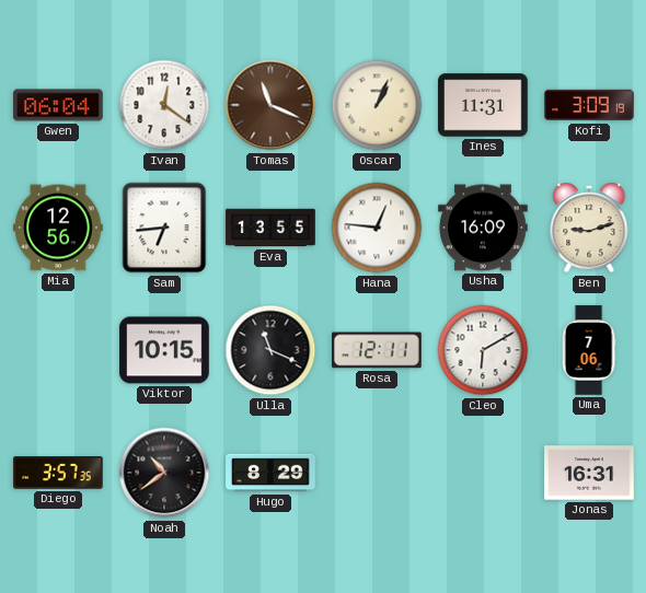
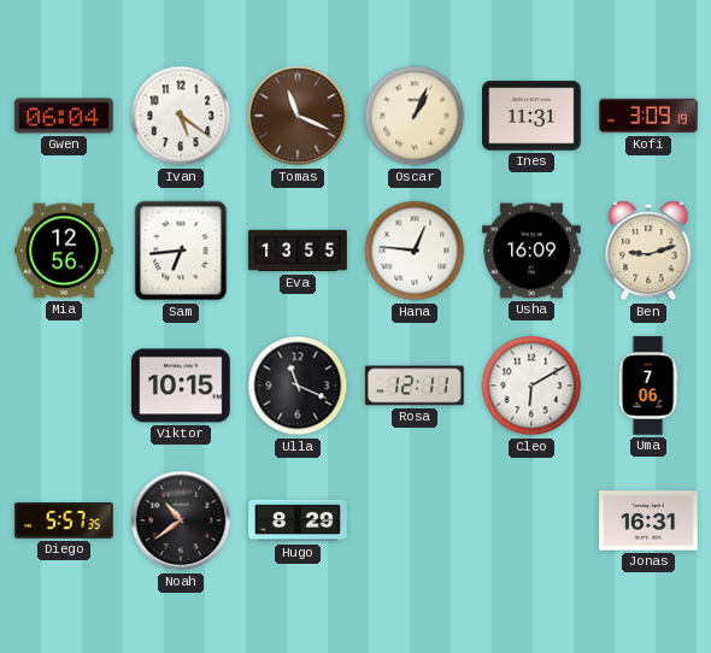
Ivan: 12:21 -> 5:21
Diego: 3:57 -> 5:57
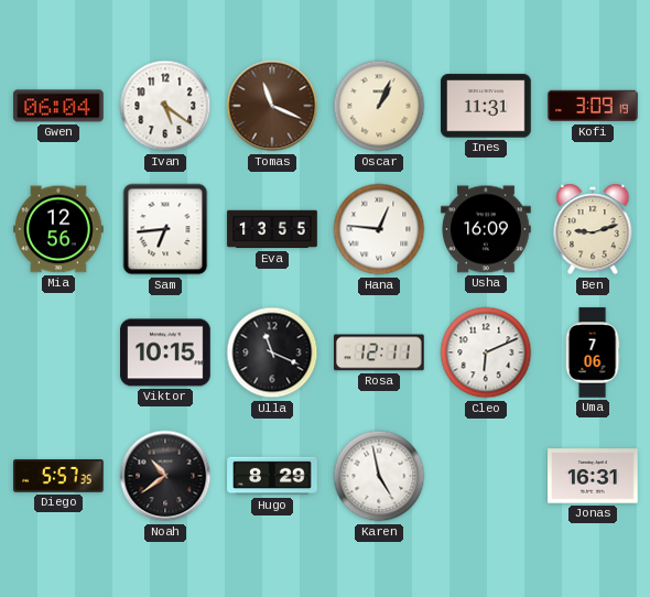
Cleo: 6:10 -> 6:11
Karen: none -> 4:58
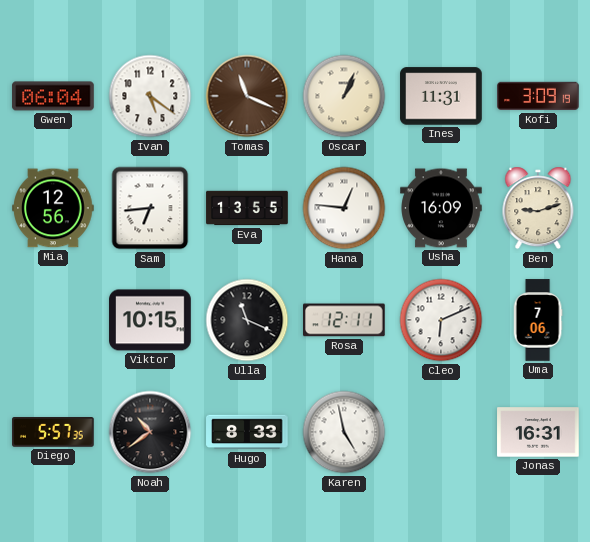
Hugo: 8:29 -> 8:33
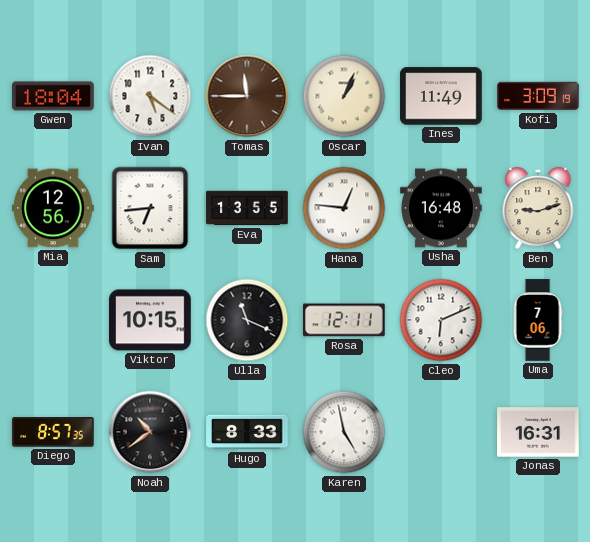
Gwen: 06:04 -> 18:04
Tomas: 11:19 -> 11:45
Ines: 11:31 -> 11:49
Usha: 16:09 -> 16:48
Diego: 5:57 -> 8:57
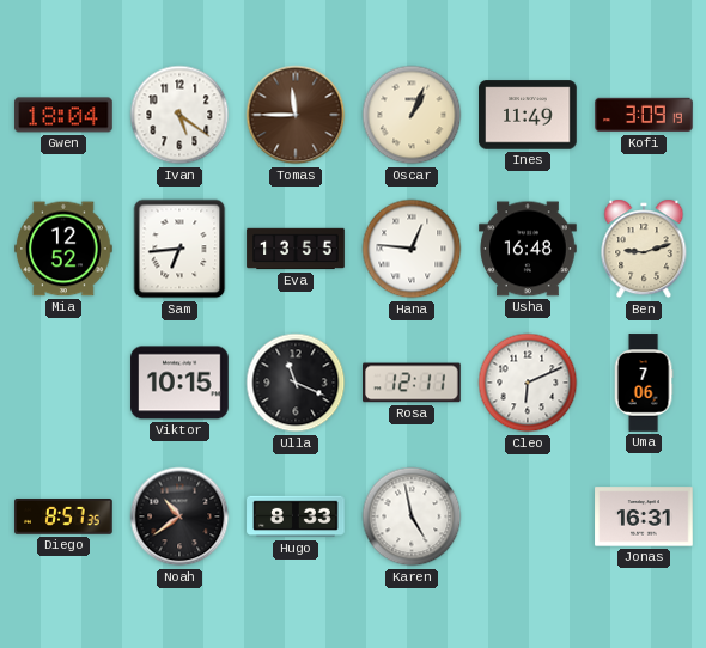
Mia: 12:56 -> 12:52
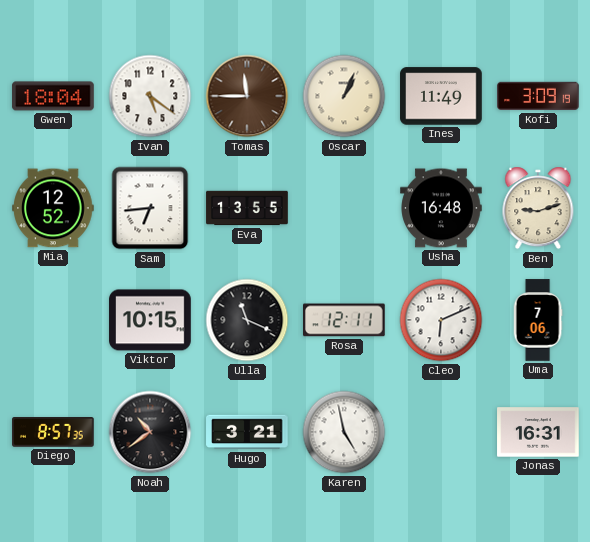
Hana: 12:46 -> none
Hugo: 8:33 -> 3:21
